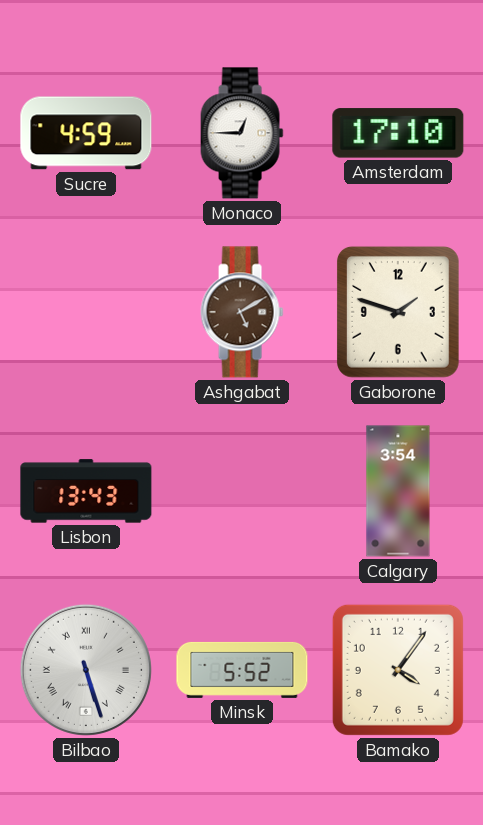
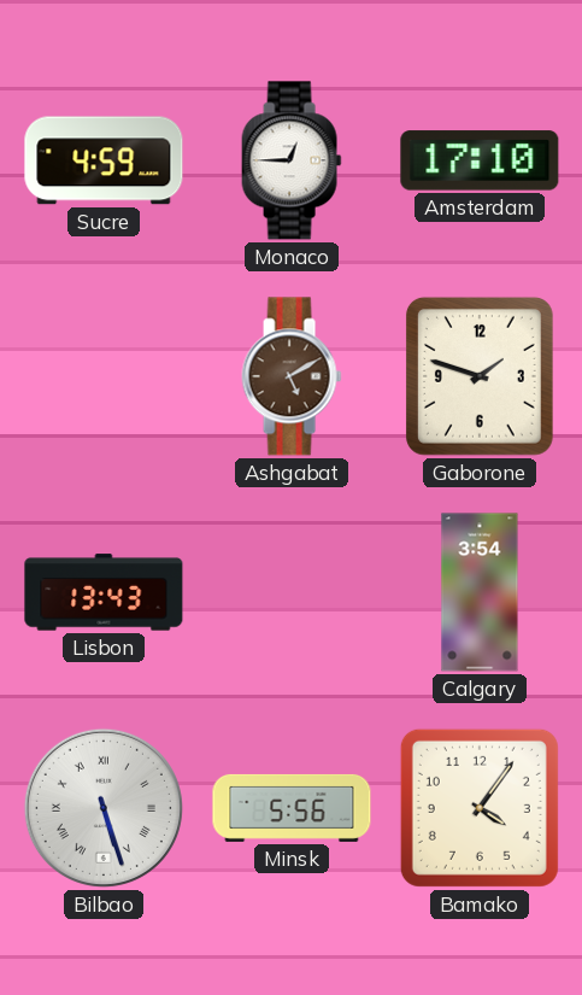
Minsk: 5:52 -> 5:56
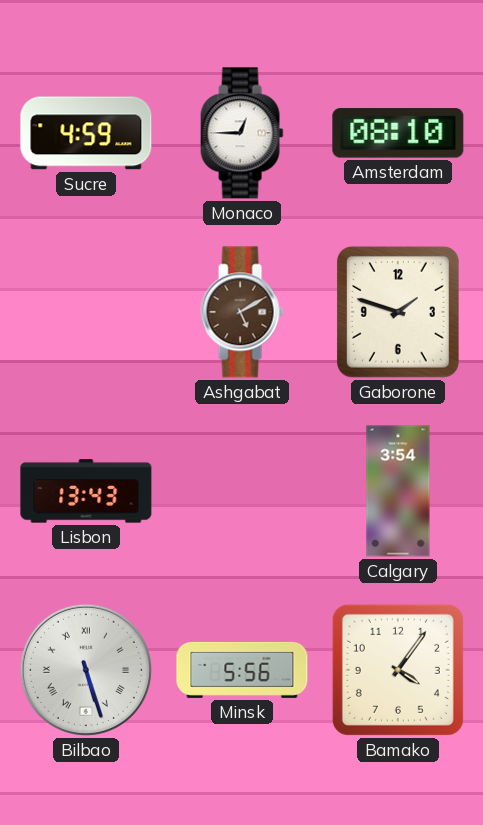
Amsterdam: 17:10 -> 08:10
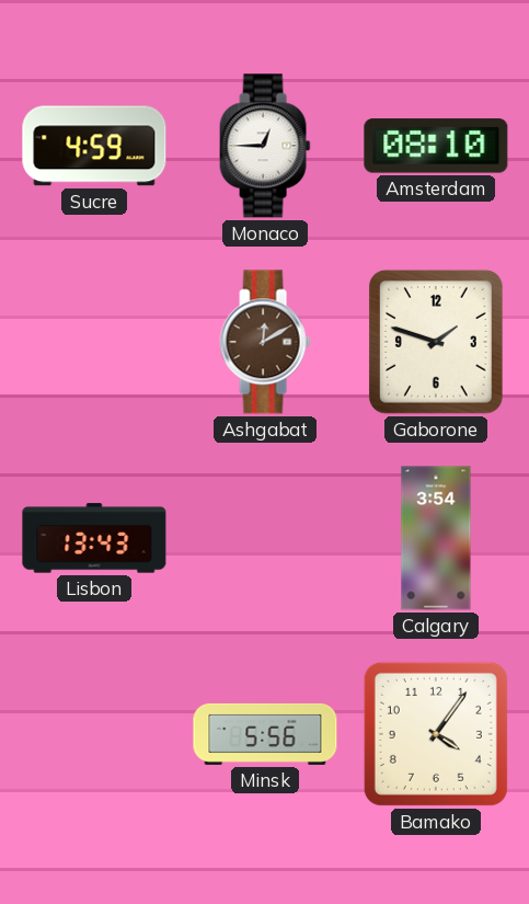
Ashgabat: 5:10 -> 12:10
Bilbao: 5:27 -> none
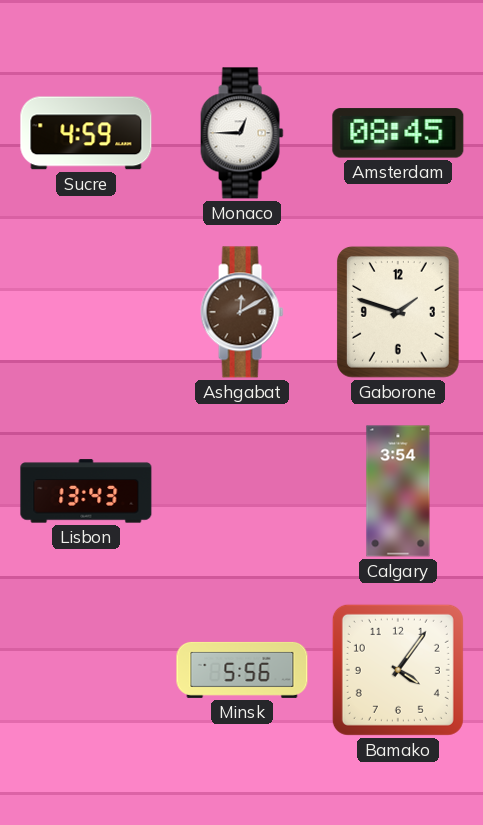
Amsterdam: 08:10 -> 08:45
